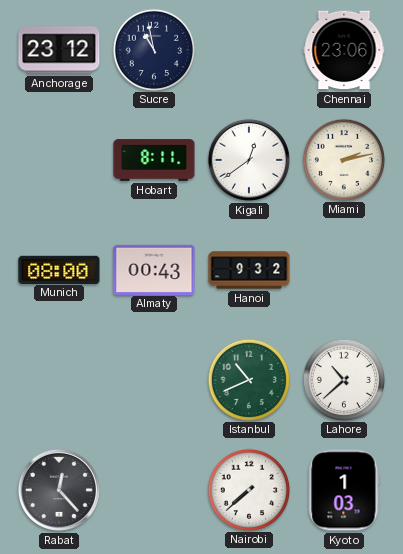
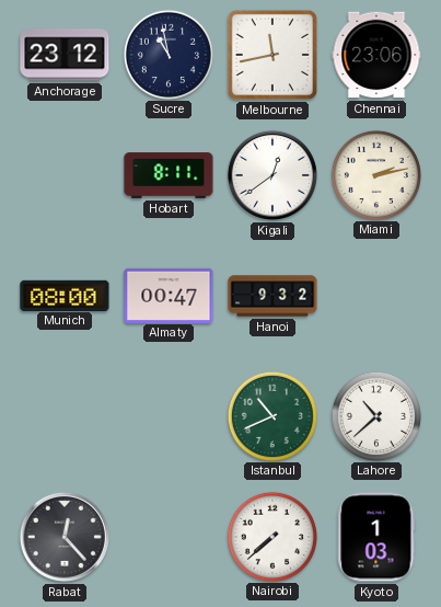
Melbourne: none -> 11:43
Almaty: 00:43 -> 00:47
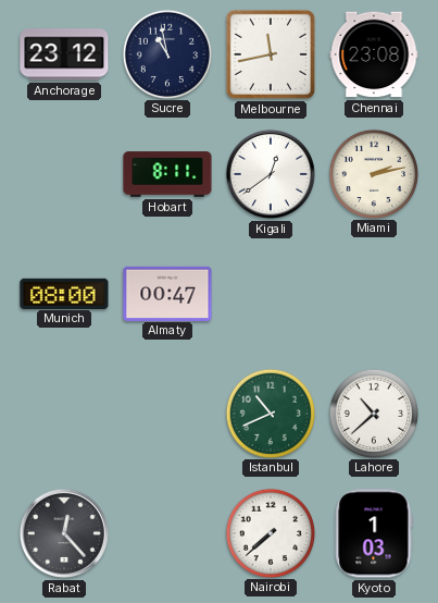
Chennai: 23:06 -> 23:08
Hanoi: 9:32 -> none
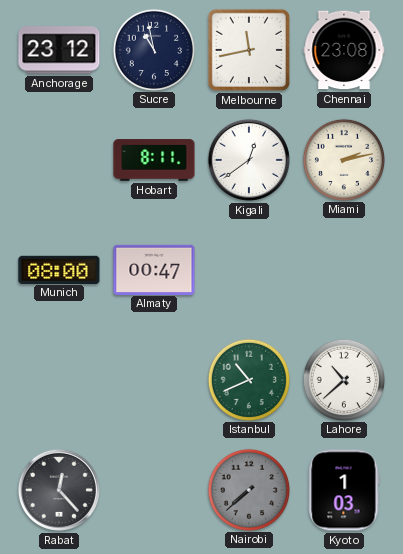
Nairobi dial: white -> grey
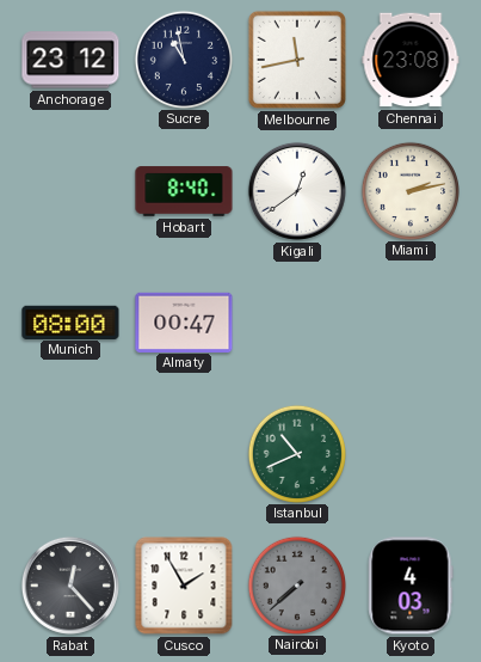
Hobart: 8:11 -> 8:40
Lahore: 10:38 -> none
Cusco: none -> 1:55
Kyoto: 1:03 -> 4:03
